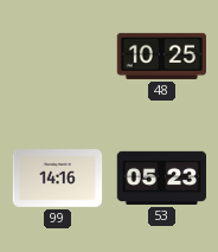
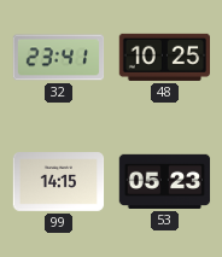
32: none -> 23:41
99: 14:16 -> 14:15
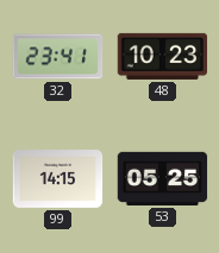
48: 10:25 -> 10:23
53: 05:23 -> 05:25
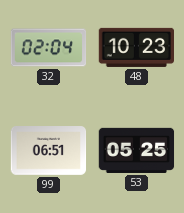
32: 23:41 -> 02:04
99: 14:15 -> 06:51
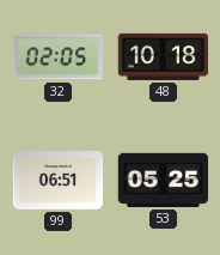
32: 02:04 -> 02:05
48: 10:23 -> 10:18
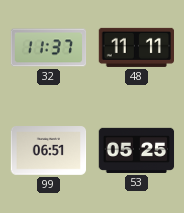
32: 02:05 -> 11:37
48: 10:18 -> 11:11
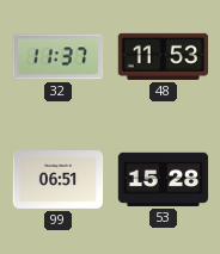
48: 11:11 -> 11:53
53: 05:25 -> 15:28
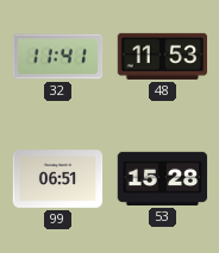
32: 11:37 -> 11:41
